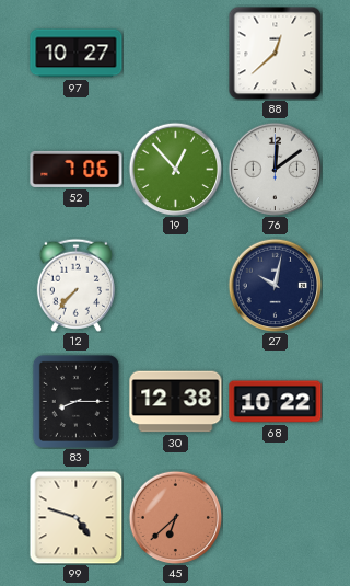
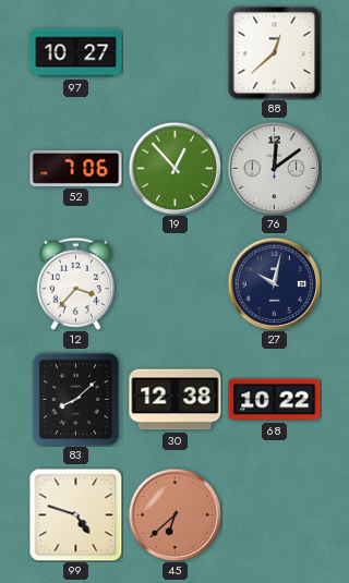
12: 7:37 -> 3:37
83: 8:15 -> 8:08
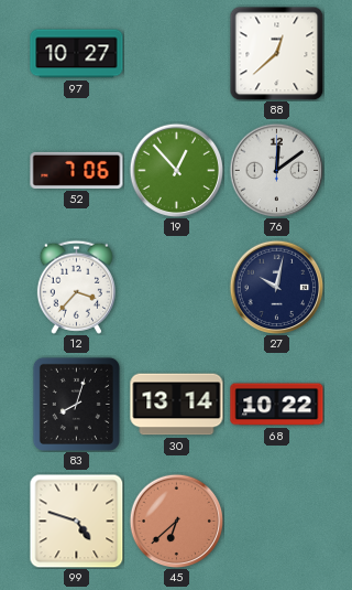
83: 8:08 -> 8:03
30: 12:38 -> 13:14
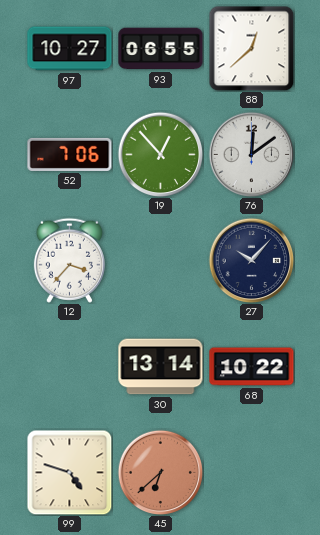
93: none -> 06:55
27: 10:02 -> 10:07
83: 8:03 -> none
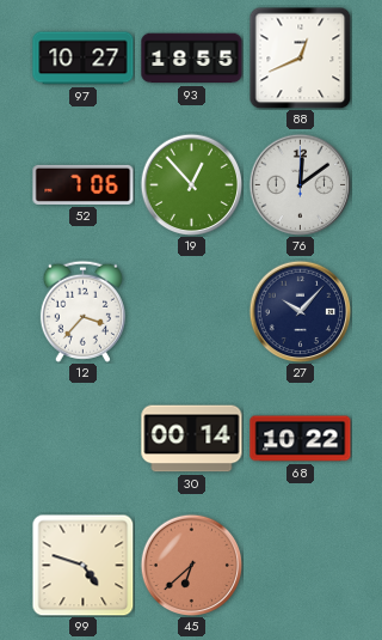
93: 06:55 -> 18:55
88: 12:38 -> 12:41
30: 13:14 -> 00:14
